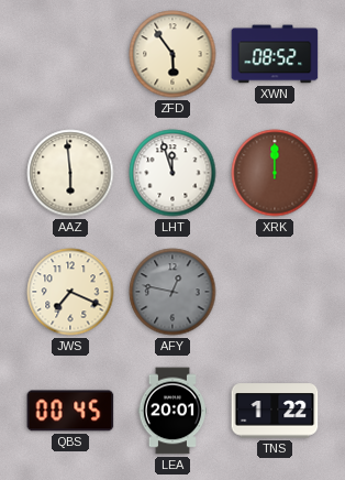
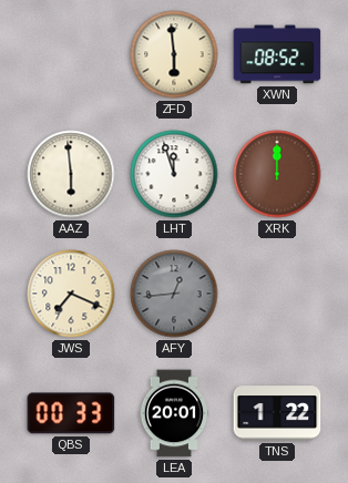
ZFD: 5:54 -> 5:59
AFY: 12:47 -> 12:44
QBS: 00:45 -> 00:33
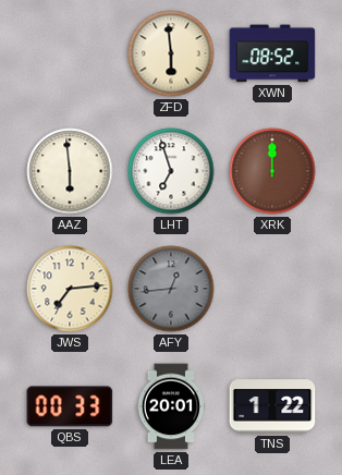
LHT: 11:57 -> 6:57
JWS: 7:19 -> 7:14
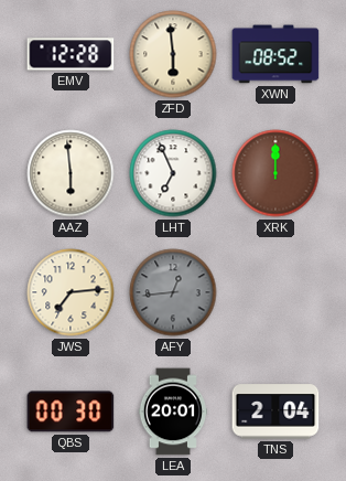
EMV: none -> 12:28
LHT: 6:57 -> 6:56
QBS: 00:33 -> 00:30
TNS: 1:22 -> 2:04
